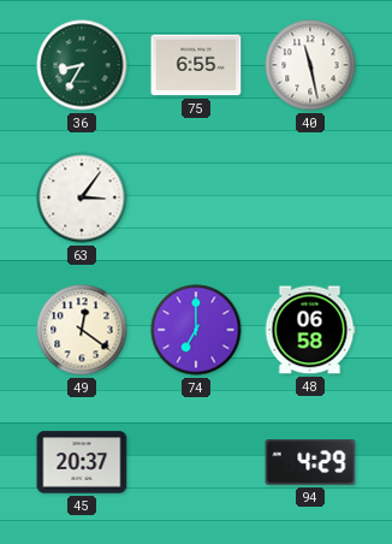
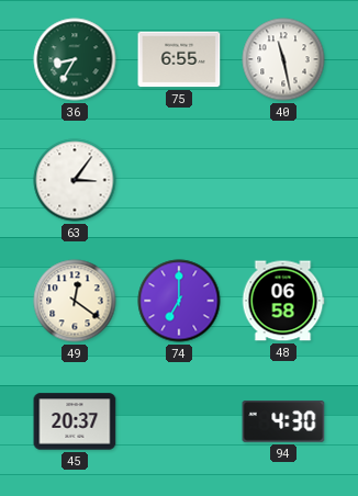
94: 4:29 -> 4:30
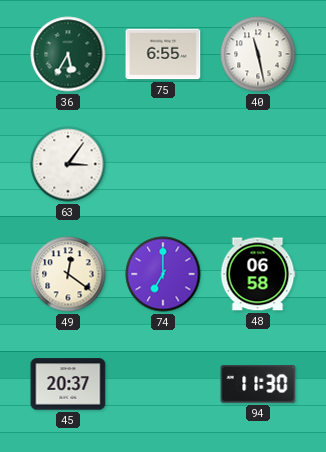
36: 8:35 -> 5:35
94: 4:30 -> 11:30
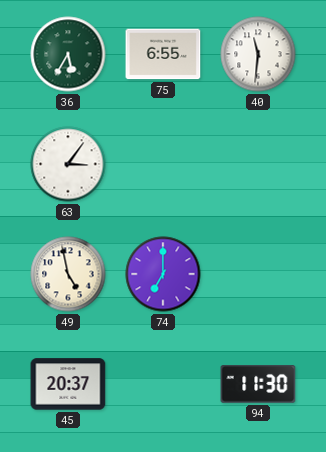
40: 11:28 -> 11:31
49: 12:21 -> 4:58
48: 06:58 -> none
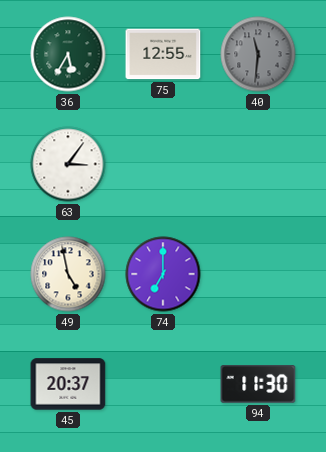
75: 6:55 -> 12:55
40 dial: white -> grey
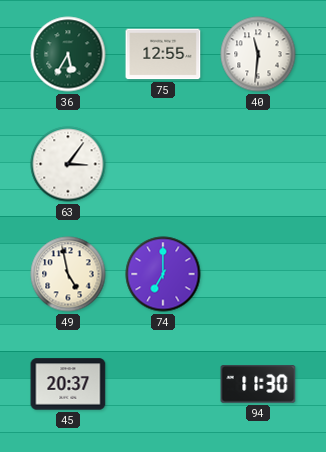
40 dial: grey -> white
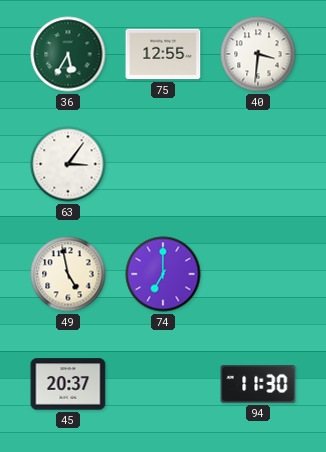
40: 11:31 -> 3:31
